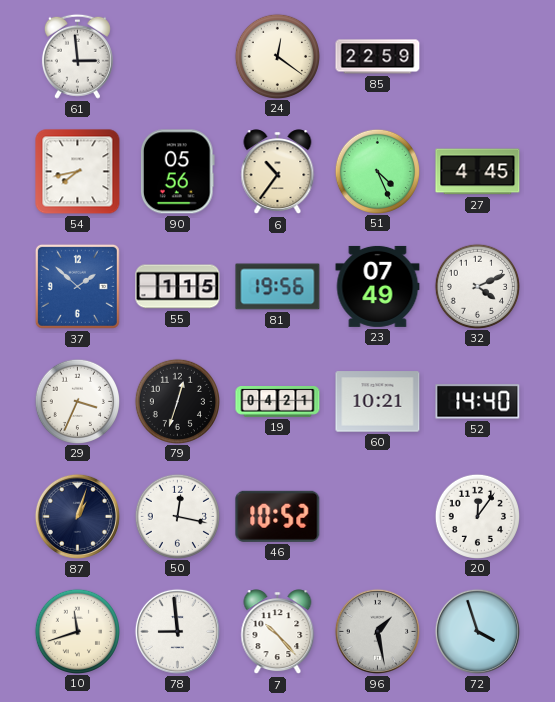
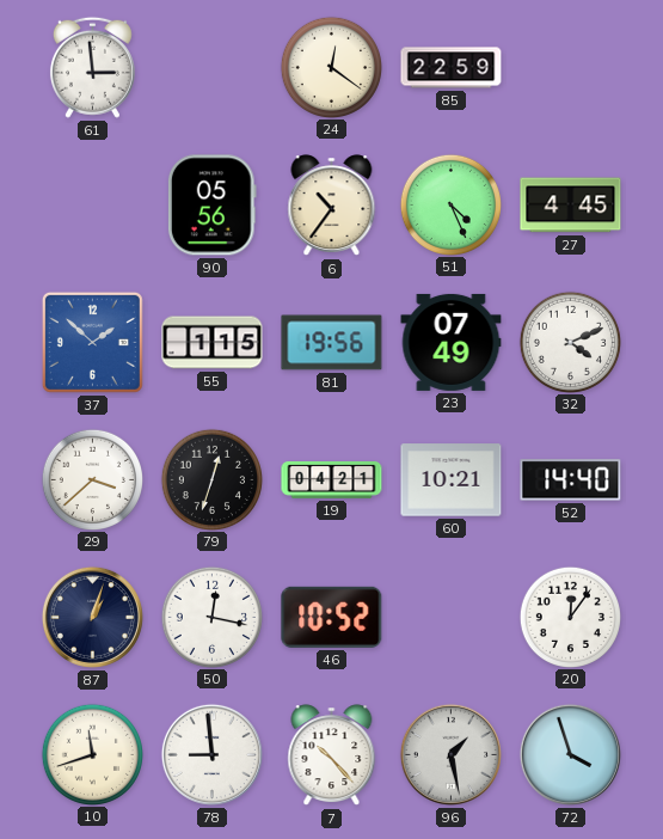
54: 7:43 -> none
29: 3:34 -> 3:38
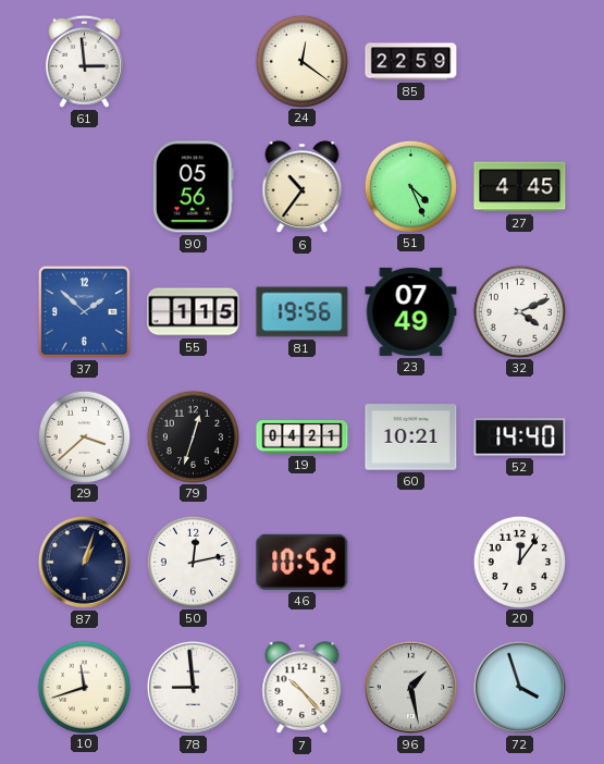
50: 12:17 -> 12:13
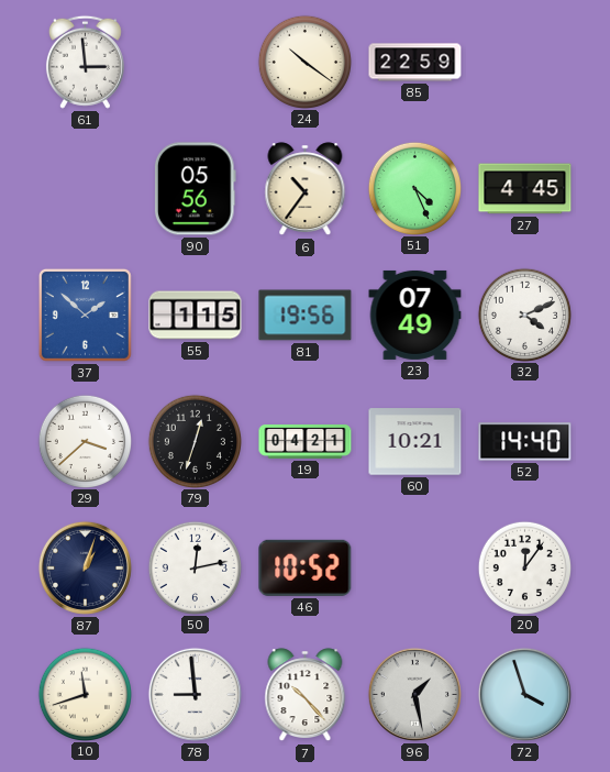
24: 12:21 -> 10:21
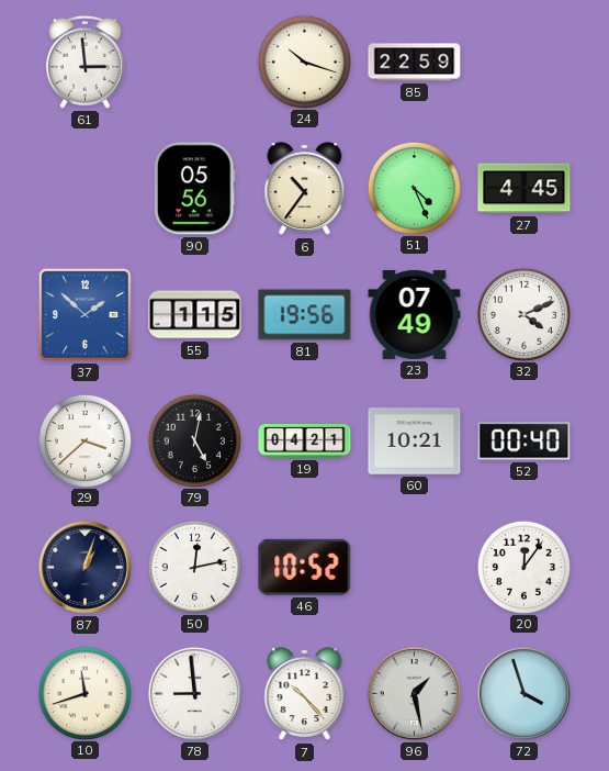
24: 10:21 -> 10:18
79: 12:33 -> 5:02
52: 14:40 -> 00:40
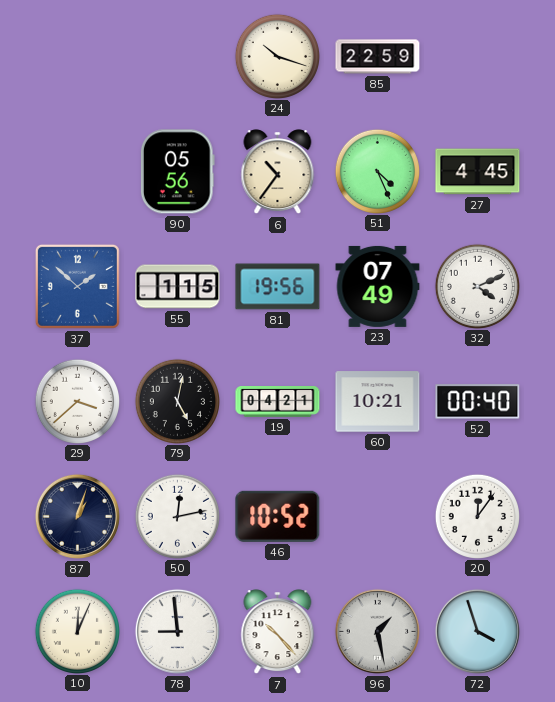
61: 2:59 -> none
10: 11:42 -> 12:04
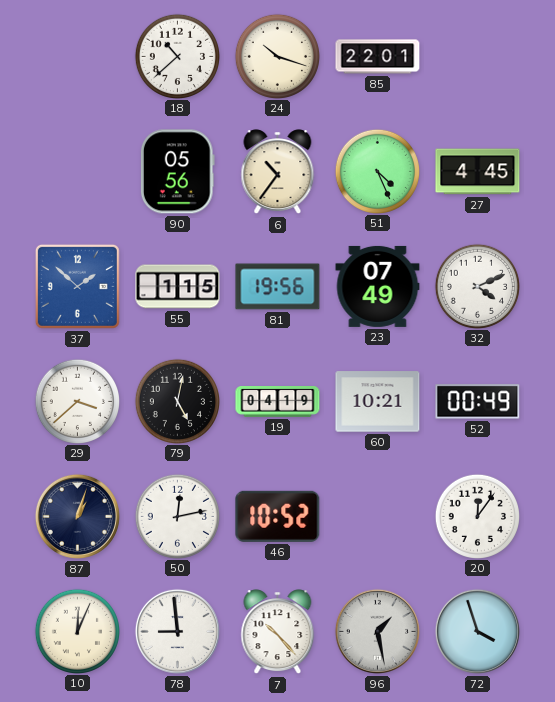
18: none -> 10:38
85: 22:59 -> 22:01
19: 04:21 -> 04:19
52: 00:40 -> 00:49
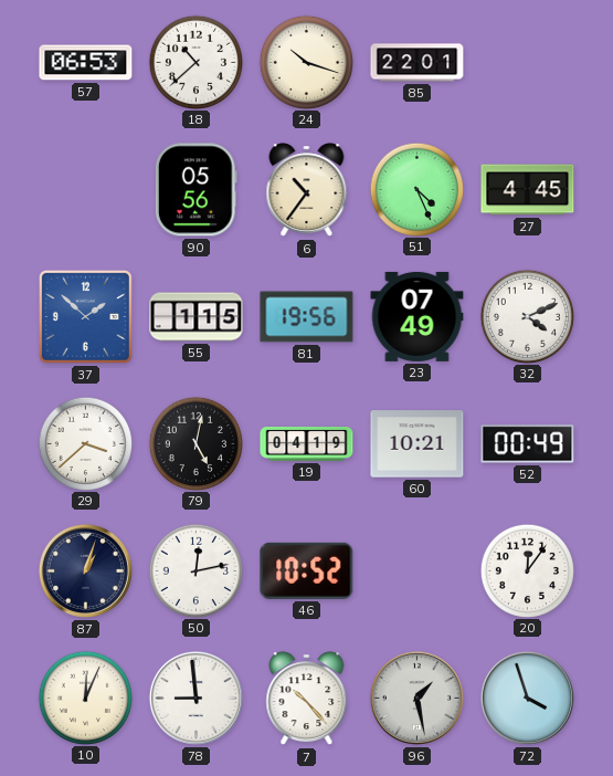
57: none -> 06:53
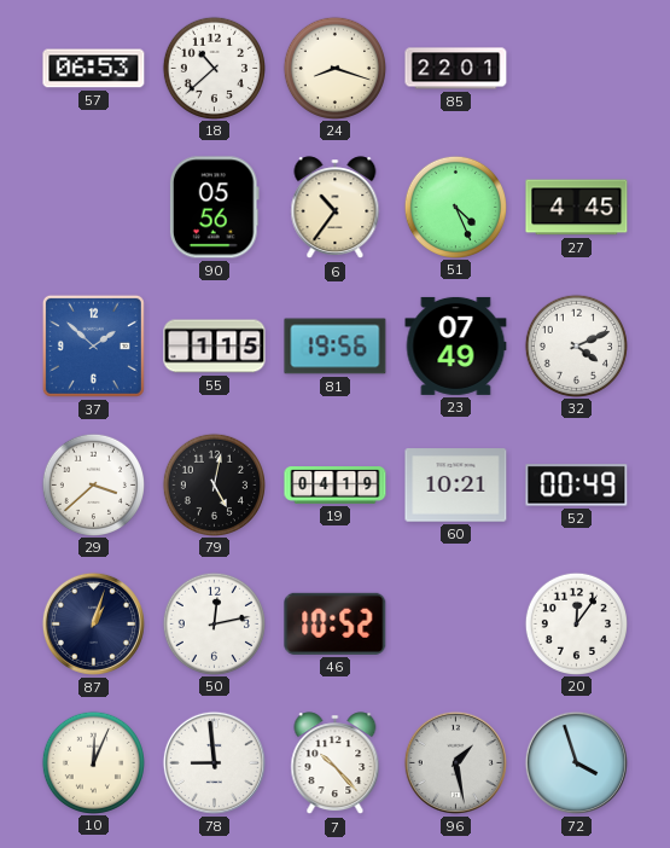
24: 10:18 -> 8:18
